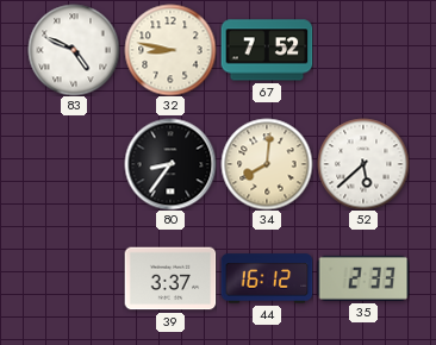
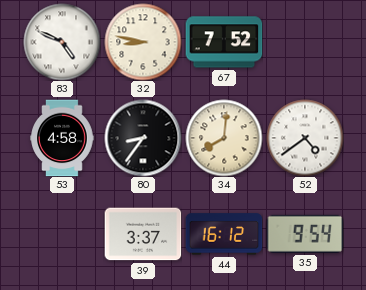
53: none -> 4:58
52: 5:38 -> 4:39
35: 2:33 -> 9:54
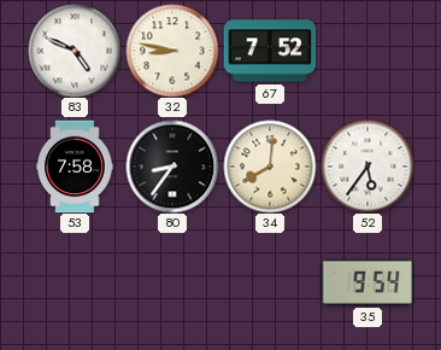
53: 4:58 -> 7:58
52: 4:39 -> 5:36
39: 3:37 -> none
44: 16:12 -> none
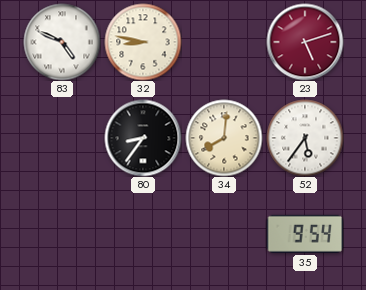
67: 7:52 -> none
23: none -> 5:12
53: 7:58 -> none
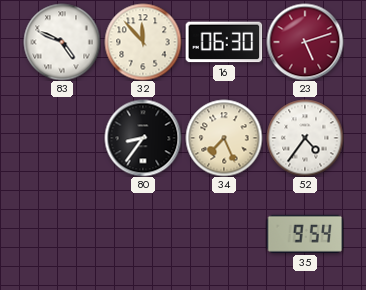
32: 8:47 -> 11:53
16: none -> 06:30
34: 8:01 -> 7:26
52: 5:36 -> 4:36
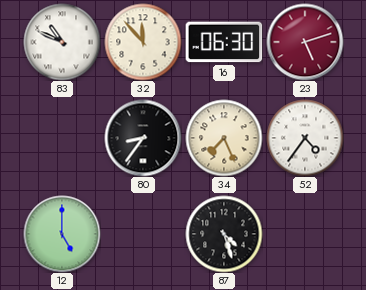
83: 4:49 -> 10:49
12: none -> 5:00
87: none -> 4:27
35: 9:54 -> none
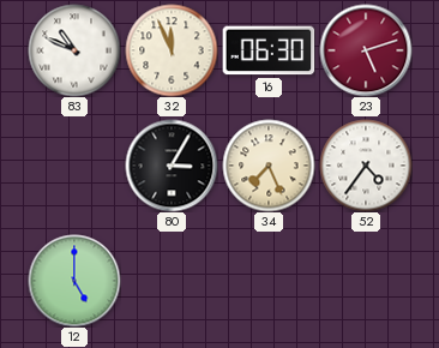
32: 11:53 -> 11:56
80: 8:36 -> 3:05
87: 4:27 -> none
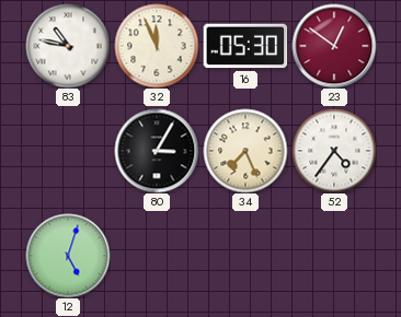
83: 10:49 -> 10:47
16: 06:30 -> 05:30
23: 5:12 -> 12:51
12: 5:00 -> 5:03
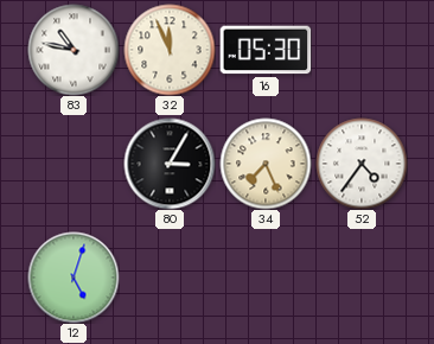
23: 12:51 -> none
